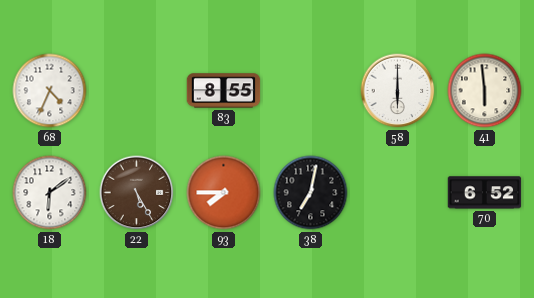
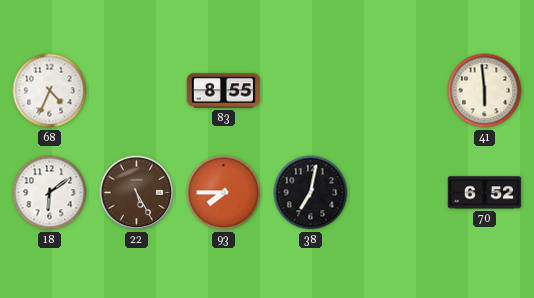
58: 6:00 -> none
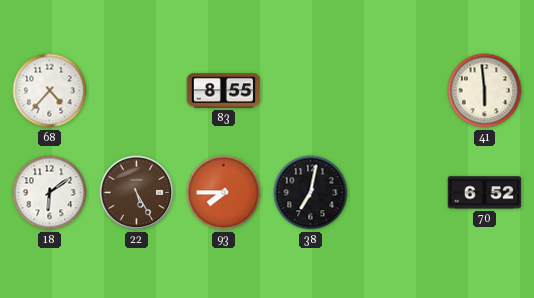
68: 4:34 -> 4:37
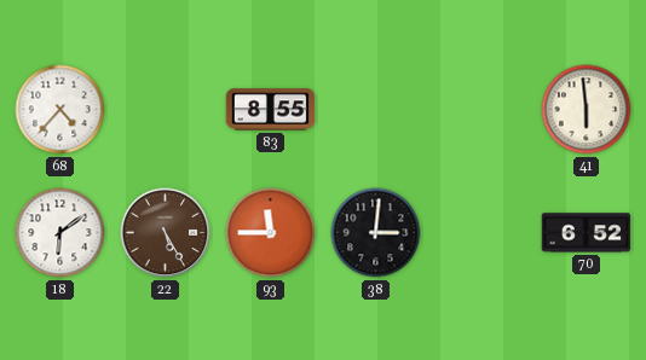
93: 7:45 -> 11:45
38: 7:02 -> 3:01
